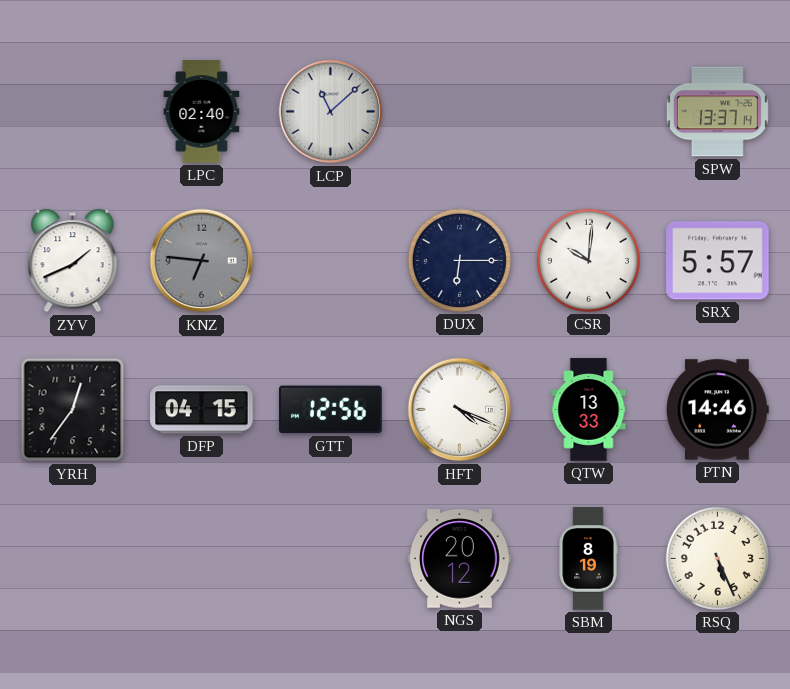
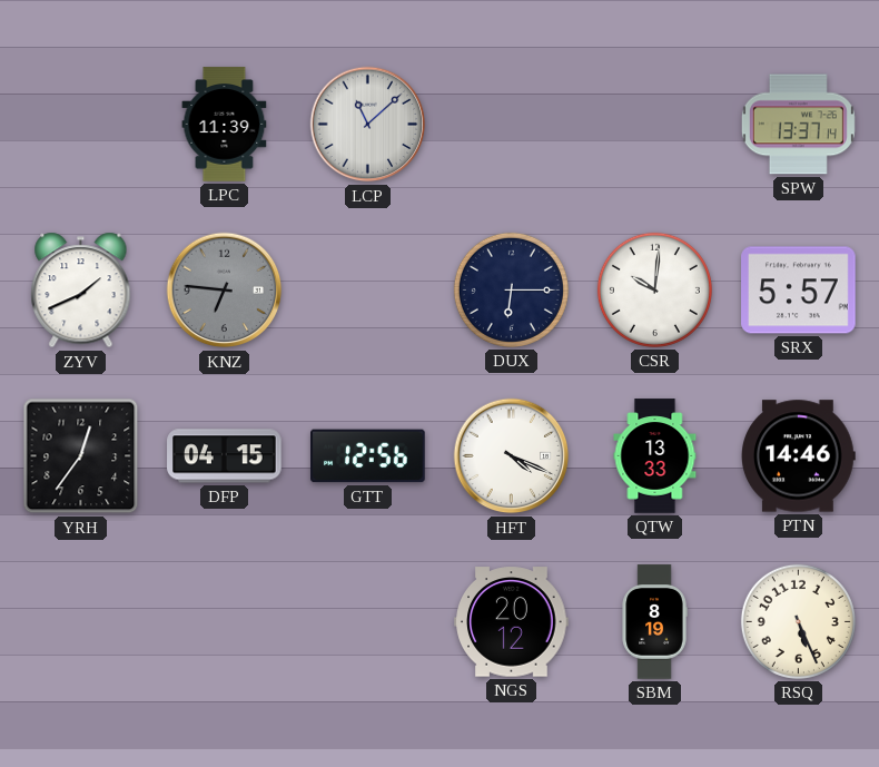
LPC: 02:40 -> 11:39
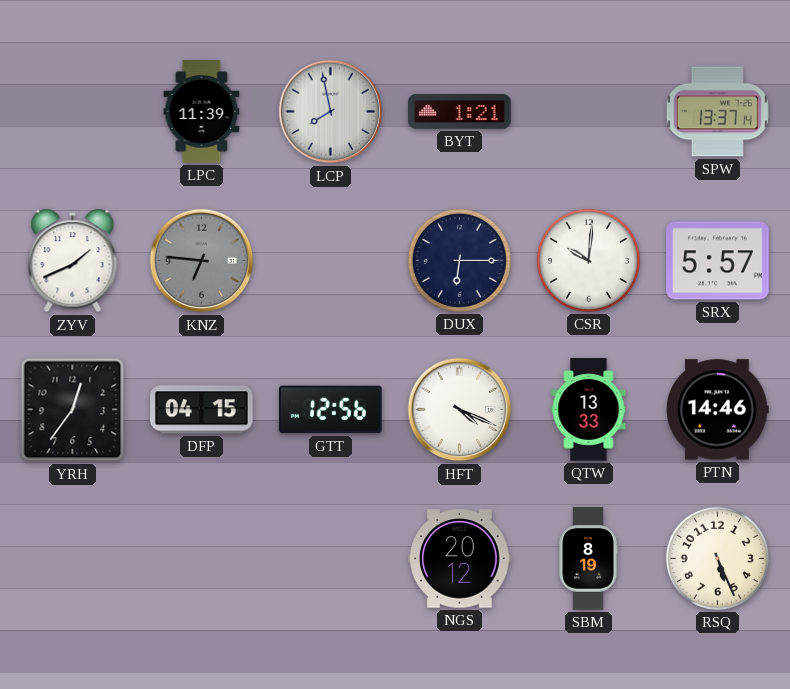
LCP: 11:08 -> 7:58
BYT: none -> 1:21
